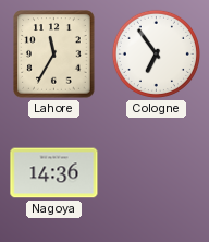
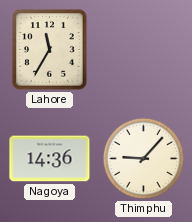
Cologne: 6:54 -> none
Thimphu: none -> 9:07
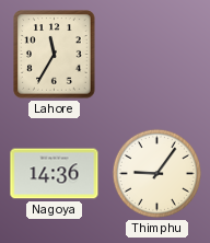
Thimphu: 9:07 -> 9:06
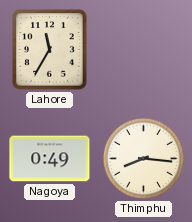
Nagoya: 14:36 -> 0:49
Thimphu: 9:06 -> 8:16
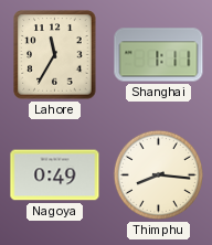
Shanghai: none -> 1:11
